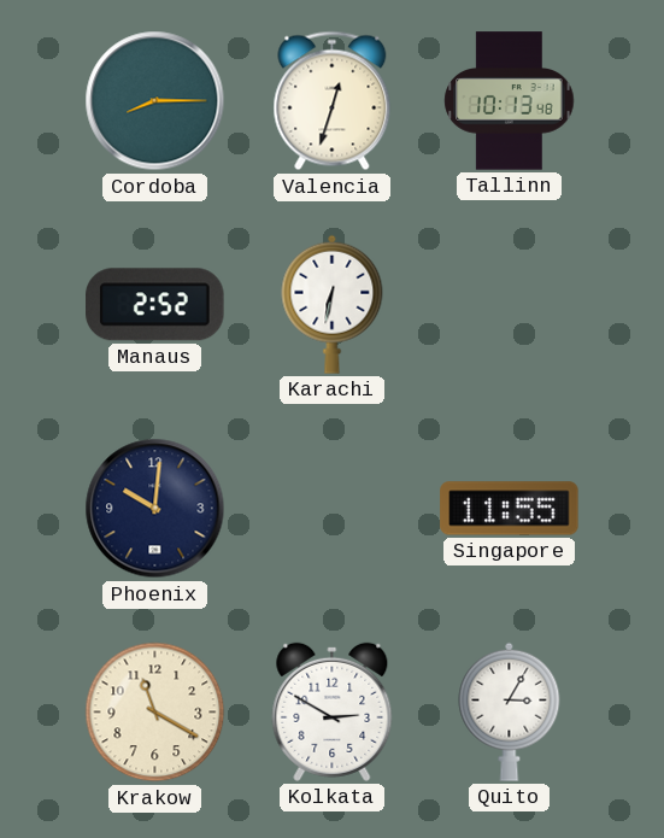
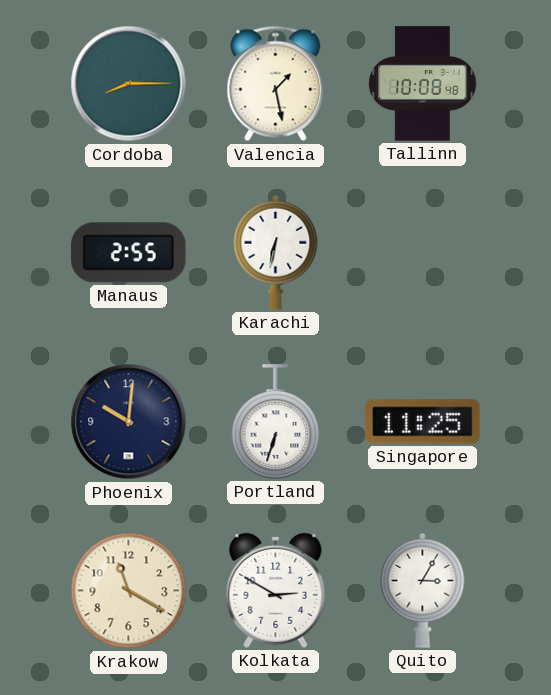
Valencia: 12:33 -> 1:28
Tallinn: 10:13 -> 10:08
Manaus: 2:52 -> 2:55
Portland: none -> 6:33
Singapore: 11:55 -> 11:25
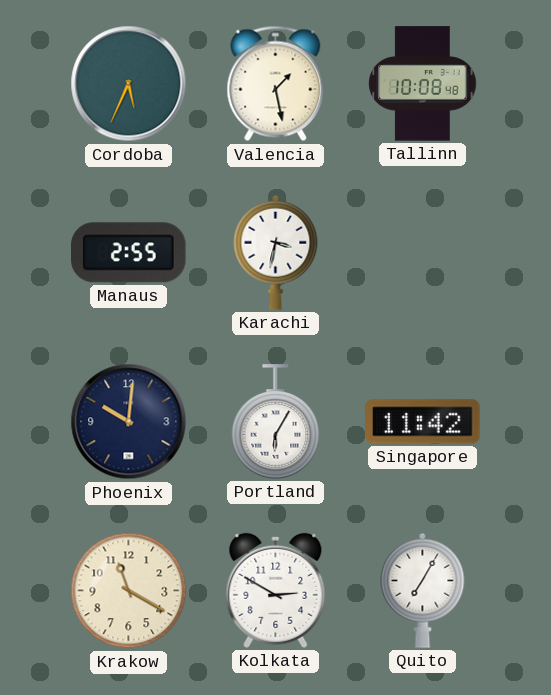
Cordoba: 8:15 -> 5:34
Karachi: 6:32 -> 3:32
Portland: 6:33 -> 6:05
Singapore: 11:25 -> 11:42
Quito: 3:05 -> 7:05
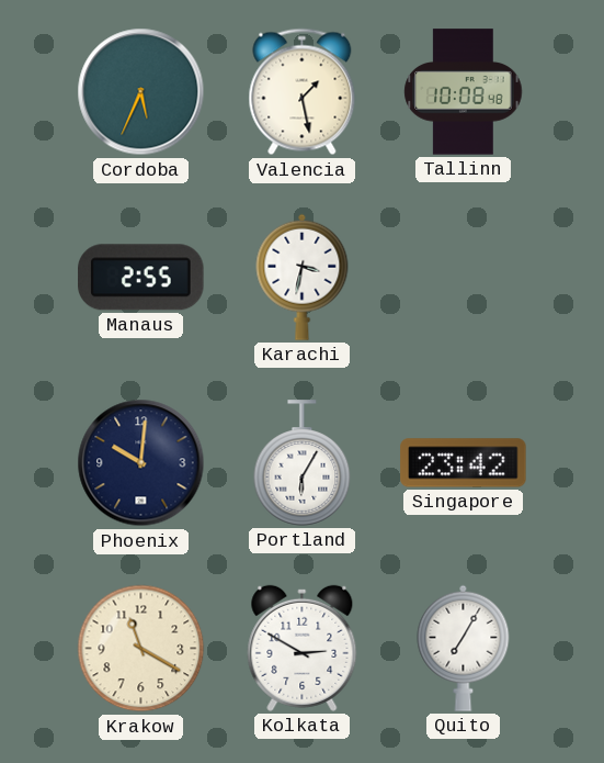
Singapore: 11:42 -> 23:42
